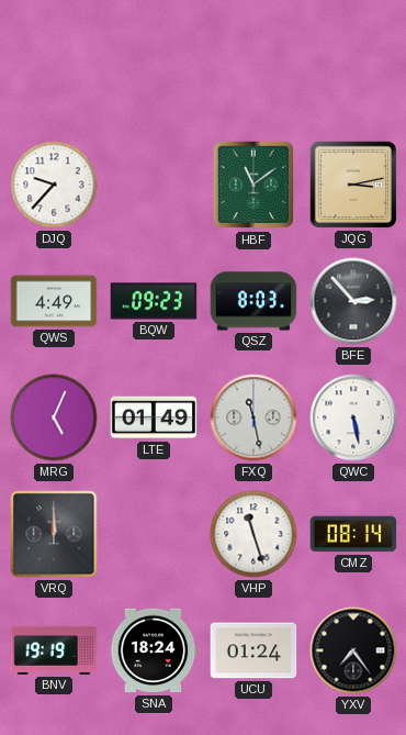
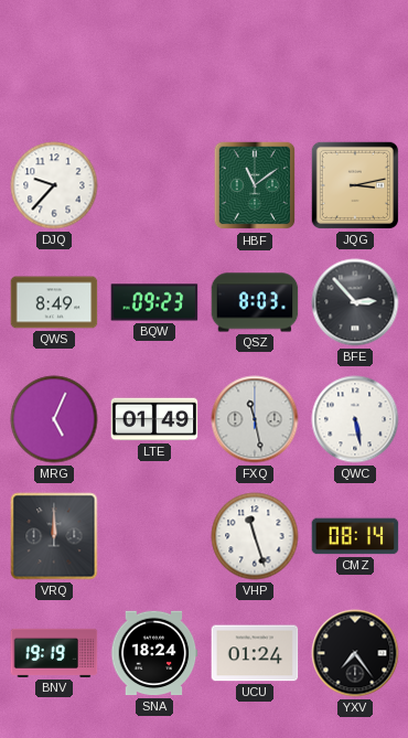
QWS: 4:49 -> 8:49
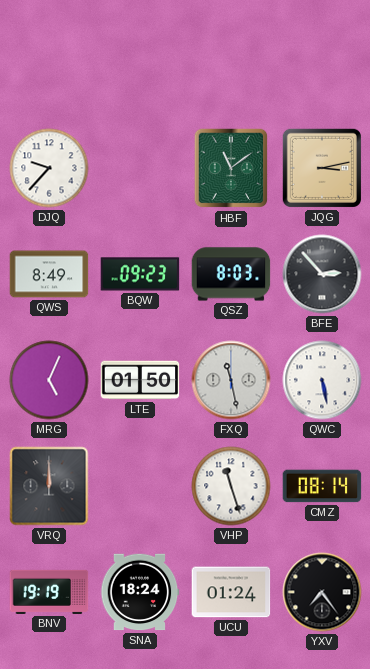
LTE: 01:49 -> 01:50
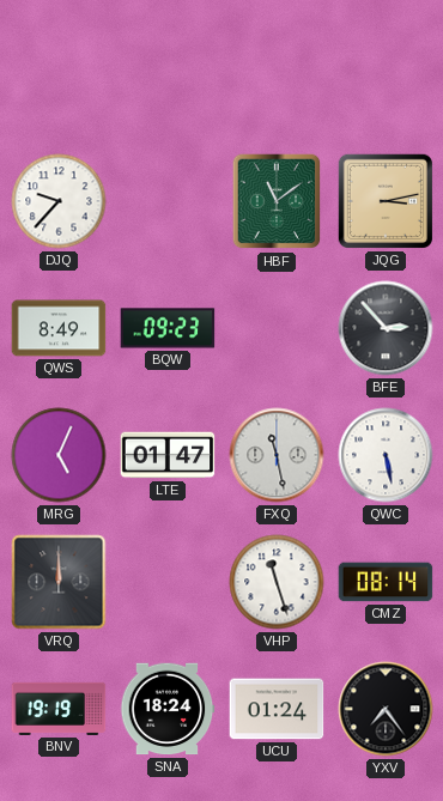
QSZ: 8:03 -> none
LTE: 01:50 -> 01:47
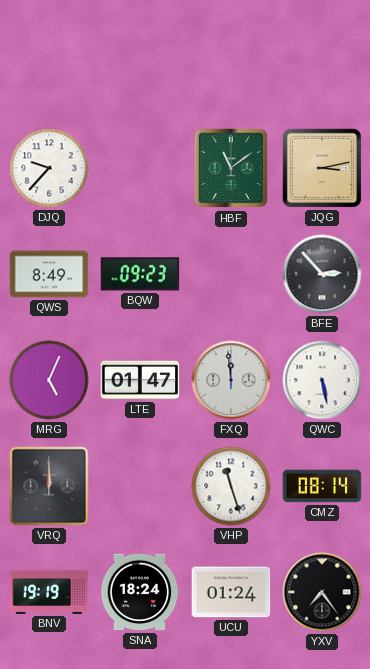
FXQ: 11:28 -> 11:59
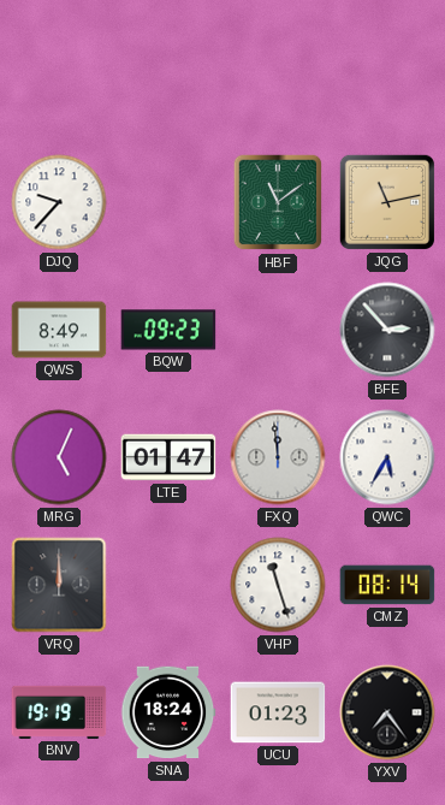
JQG: 3:13 -> 11:13
QWC: 5:28 -> 5:35
UCU: 01:24 -> 01:23
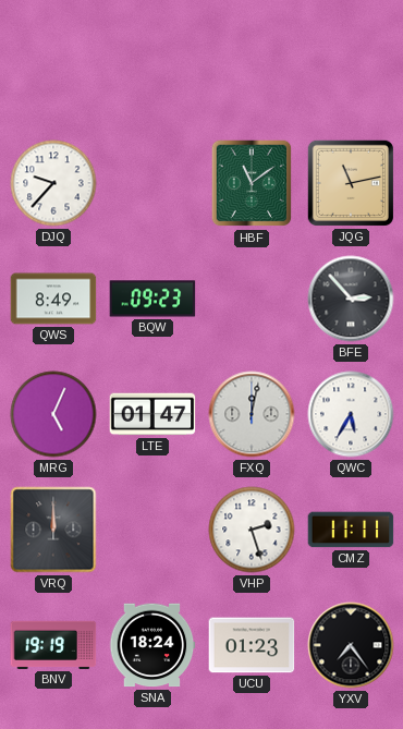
FXQ: 11:59 -> 12:02
VHP: 11:27 -> 2:27
CMZ: 08:14 -> 11:11
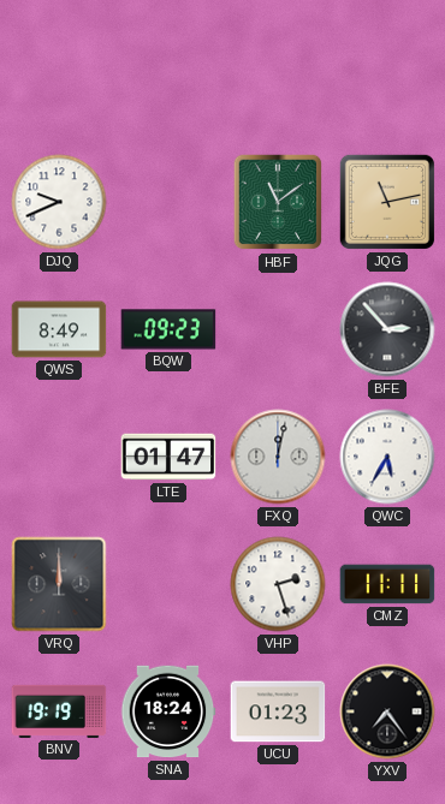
DJQ: 9:37 -> 9:41
MRG: 5:04 -> none
